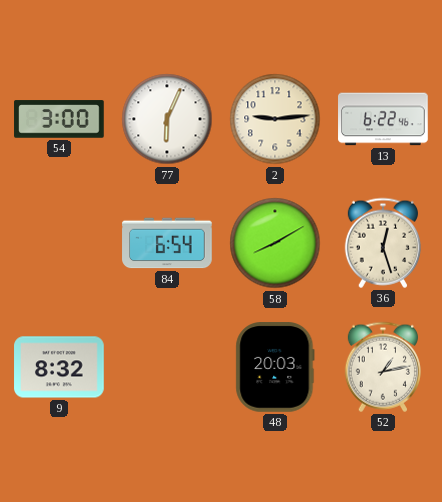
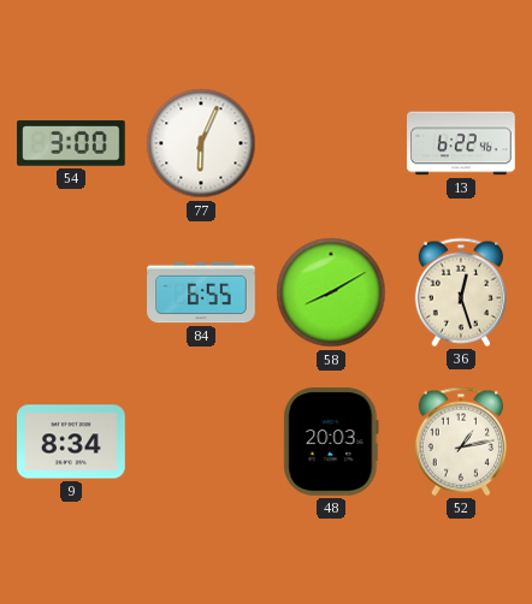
2: 9:14 -> none
84: 6:54 -> 6:55
9: 8:32 -> 8:34
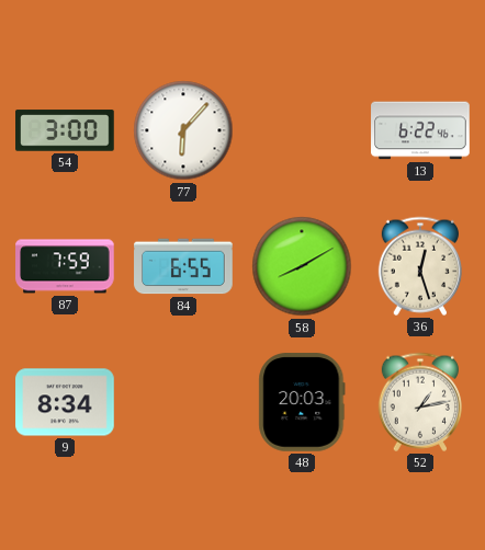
77: 6:04 -> 6:07
87: none -> 7:59
